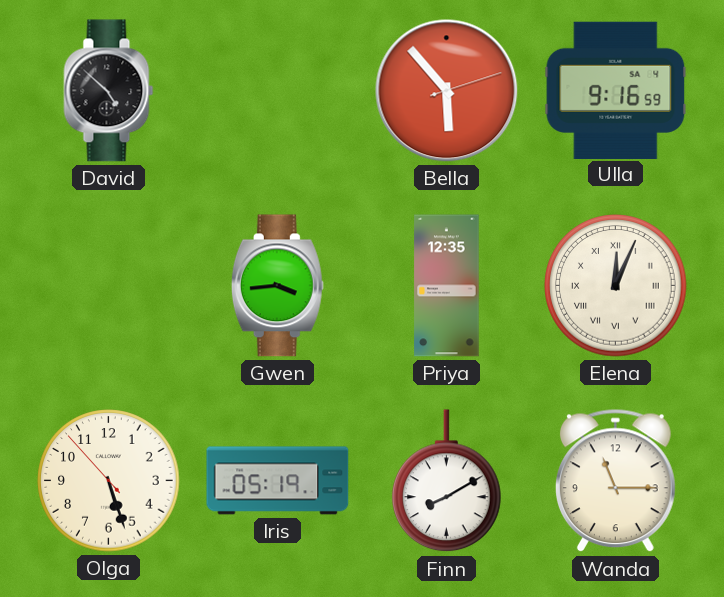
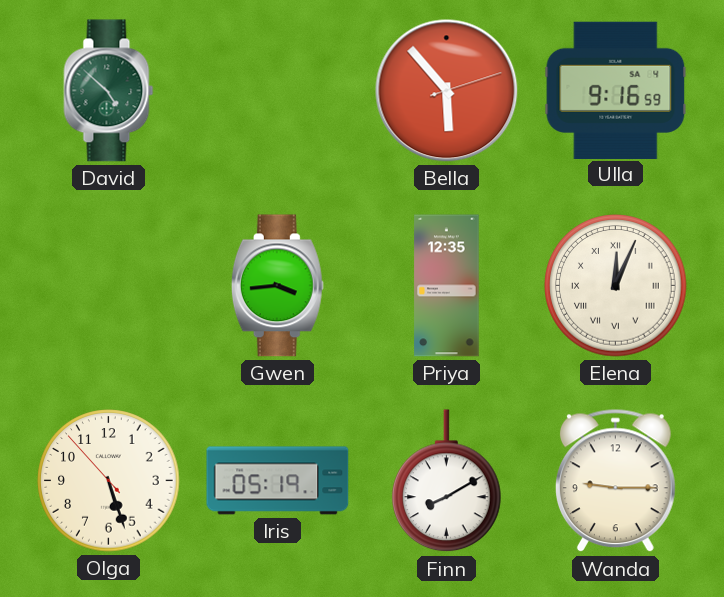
David dial: black -> green
Wanda: 11:15 -> 9:15
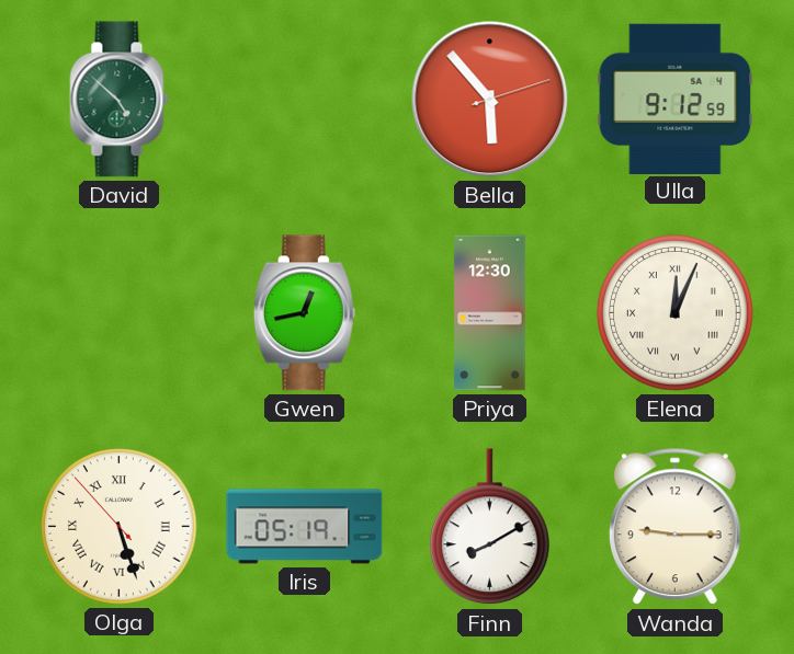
Ulla: 9:16 -> 9:12
Gwen: 3:44 -> 12:43
Priya: 12:35 -> 12:30
Olga numerals: Arabic -> Roman
